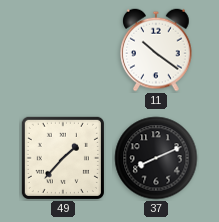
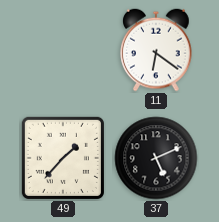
11: 10:21 -> 6:21
37: 8:11 -> 5:11
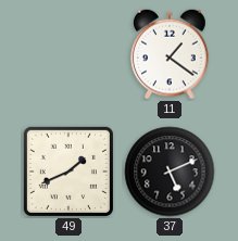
11: 6:21 -> 1:21
49: 1:37 -> 1:41
